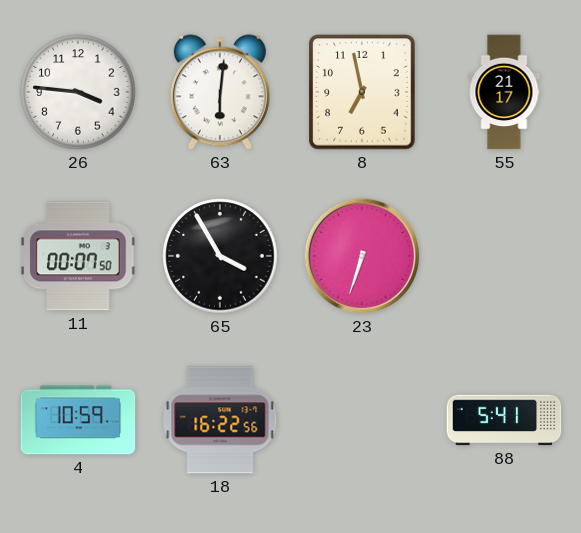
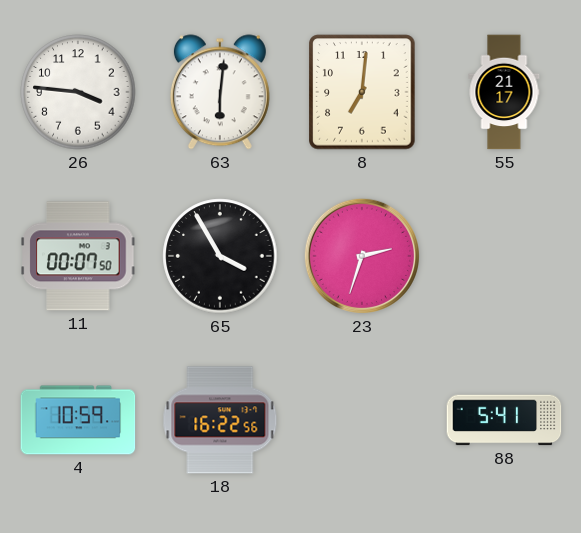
8: 6:58 -> 7:01
23: 6:33 -> 2:33
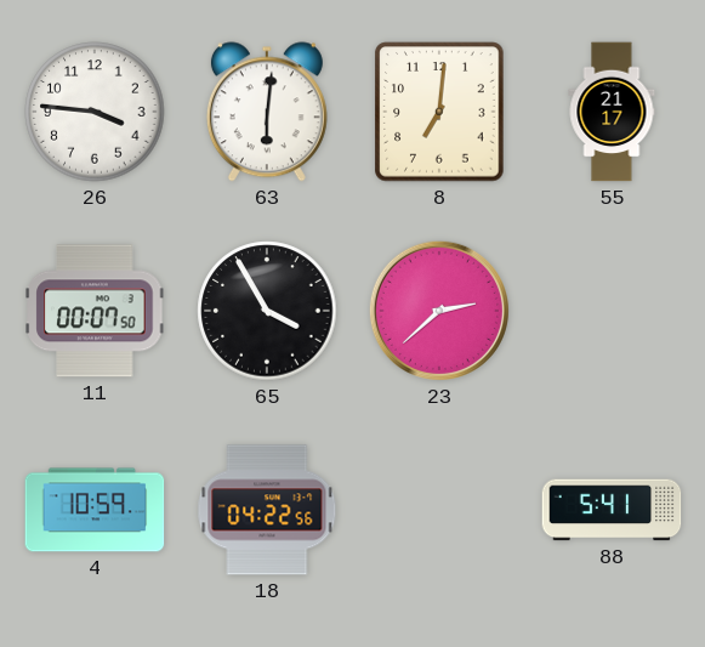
23: 2:33 -> 2:38
18: 16:22 -> 04:22
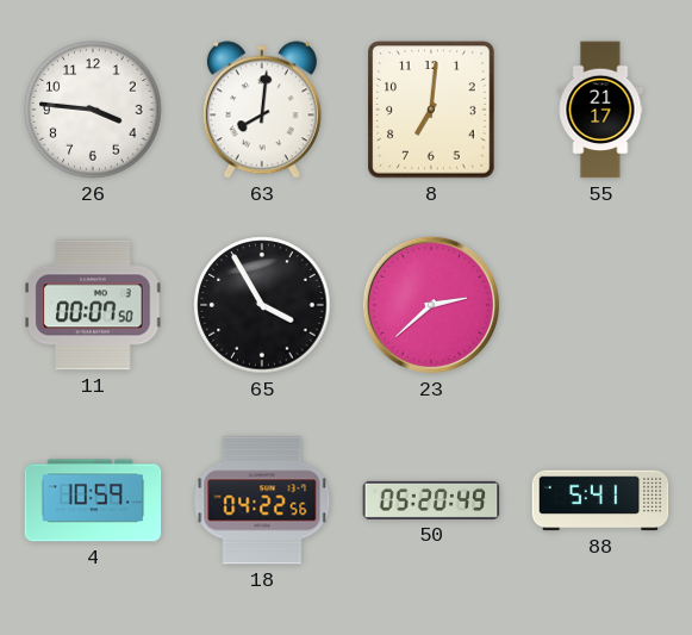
63: 6:01 -> 8:01
50: none -> 05:20
